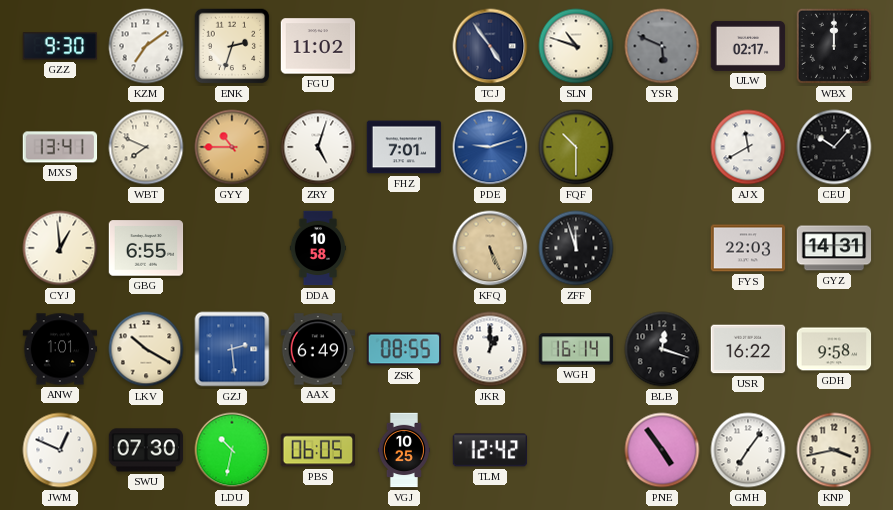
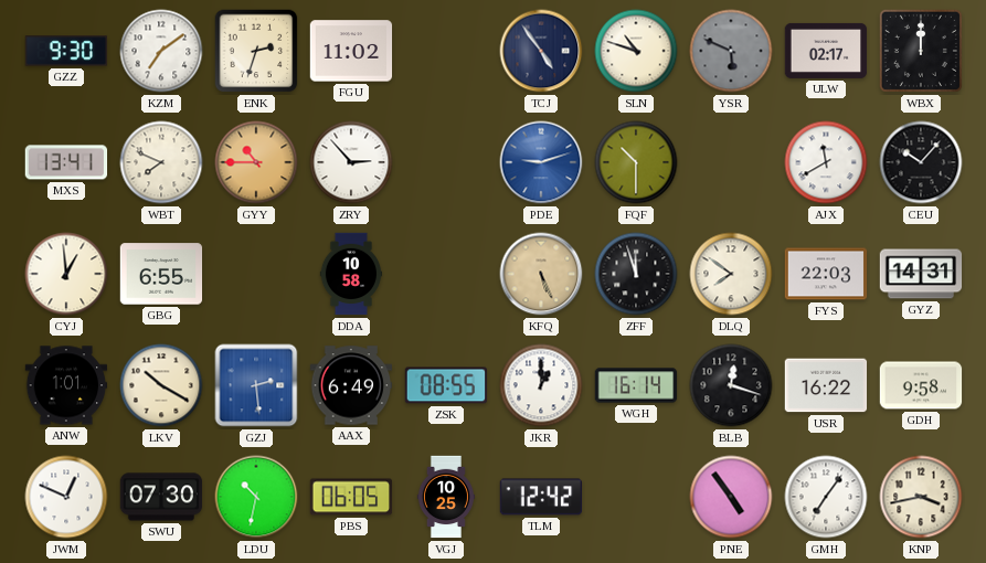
ZRY: 5:03 -> 2:53
FHZ: 7:01 -> none
DLQ: none -> 7:51
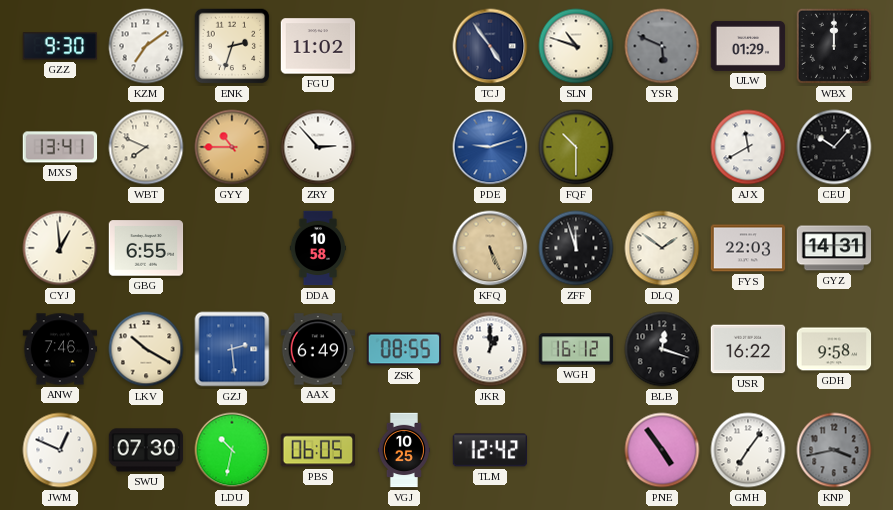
ULW: 02:17 -> 01:29
DLQ: 7:51 -> 1:51
ANW: 1:01 -> 7:46
WGH: 16:14 -> 16:12
KNP dial: cream -> grey
